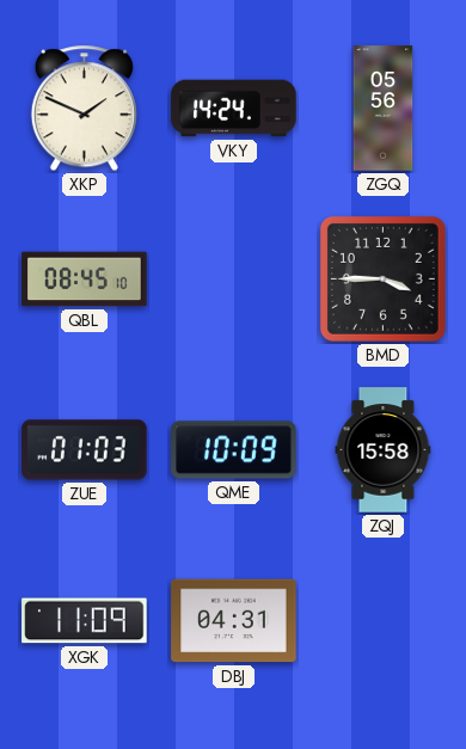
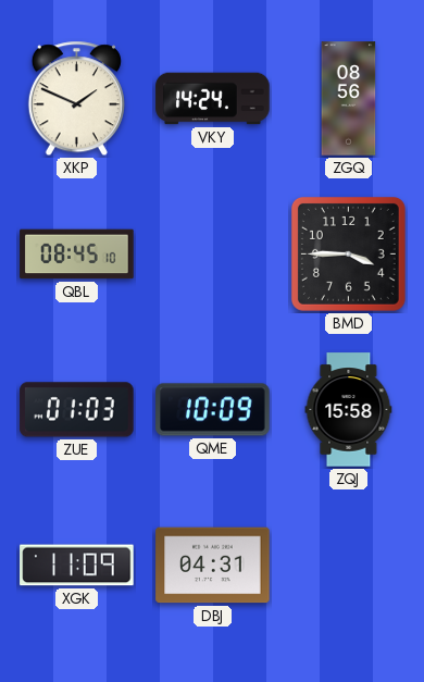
ZGQ: 05:56 -> 08:56
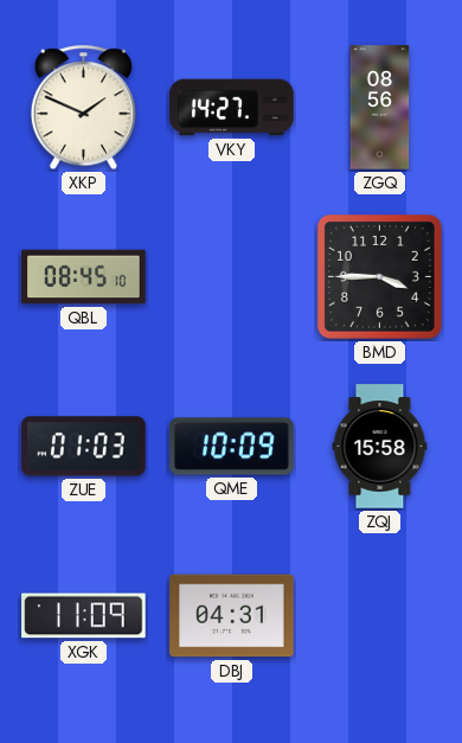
VKY: 14:24 -> 14:27
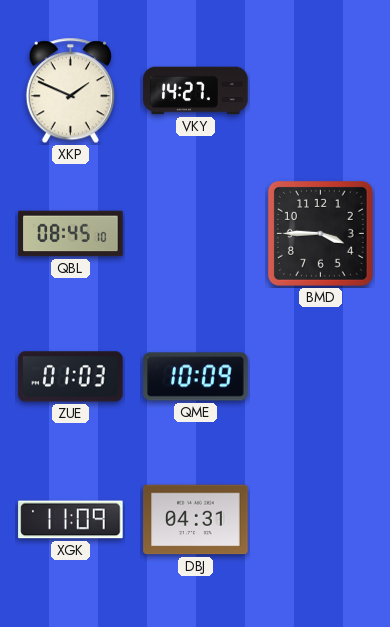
ZGQ: 08:56 -> none
ZQJ: 15:58 -> none
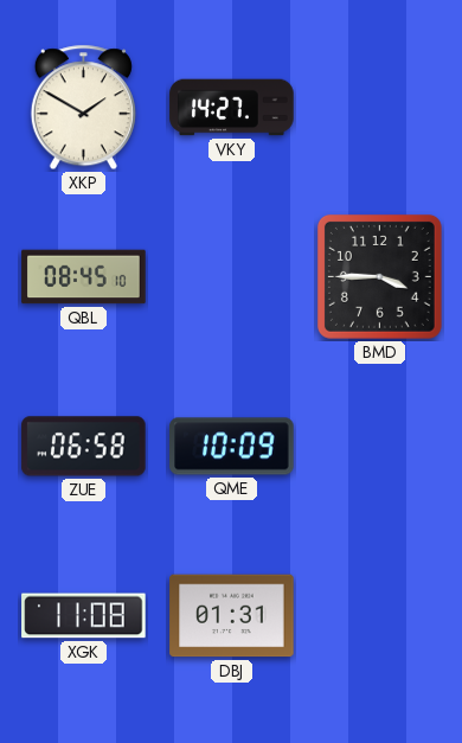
XKP: 1:49 -> 1:50
ZUE: 01:03 -> 06:58
XGK: 11:09 -> 11:08
DBJ: 04:31 -> 01:31
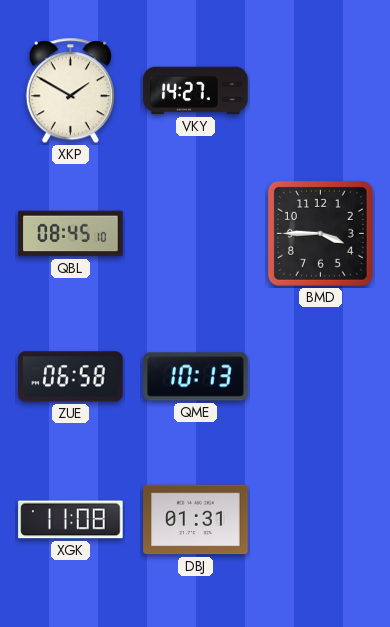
QME: 10:09 -> 10:13
